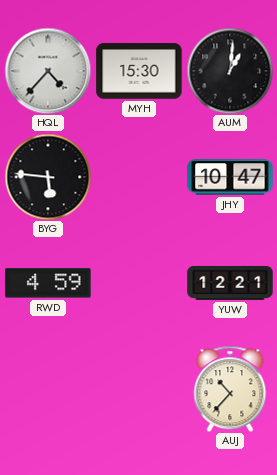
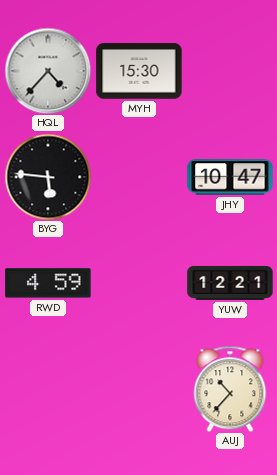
AUM: 1:01 -> none
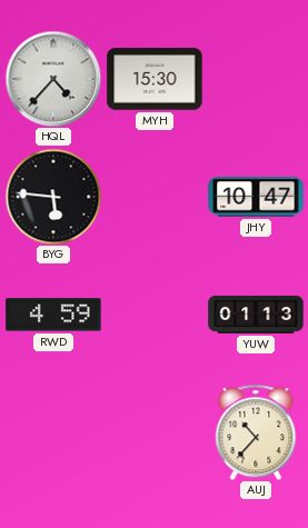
YUW: 12:21 -> 01:13
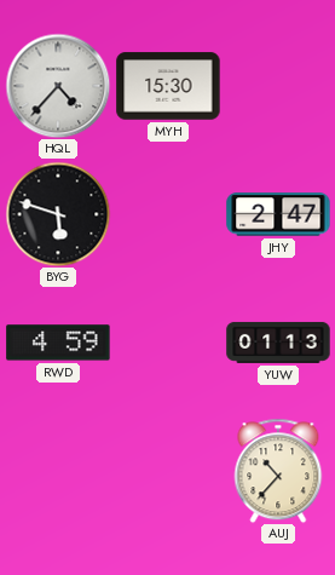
BYG: 5:46 -> 5:48
JHY: 10:47 -> 2:47
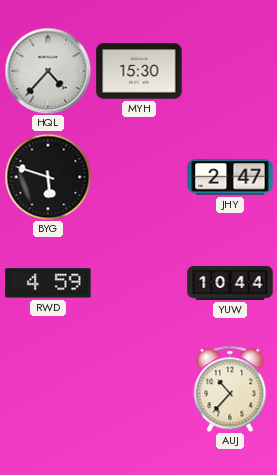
YUW: 01:13 -> 10:44
